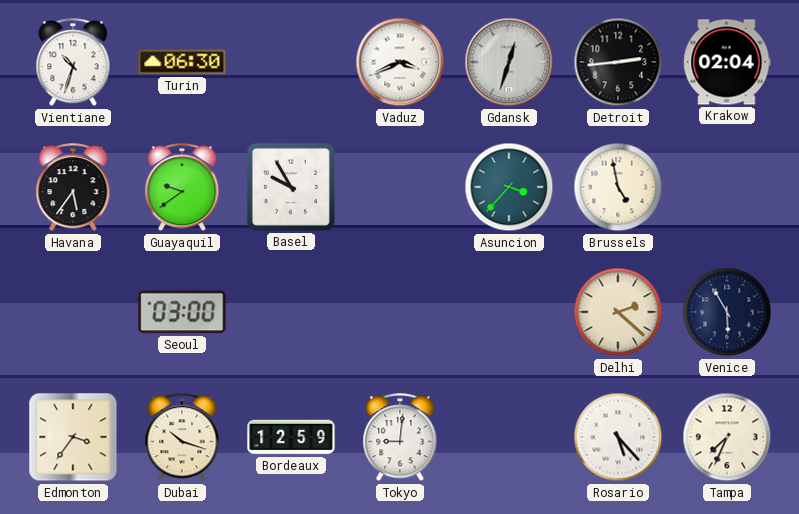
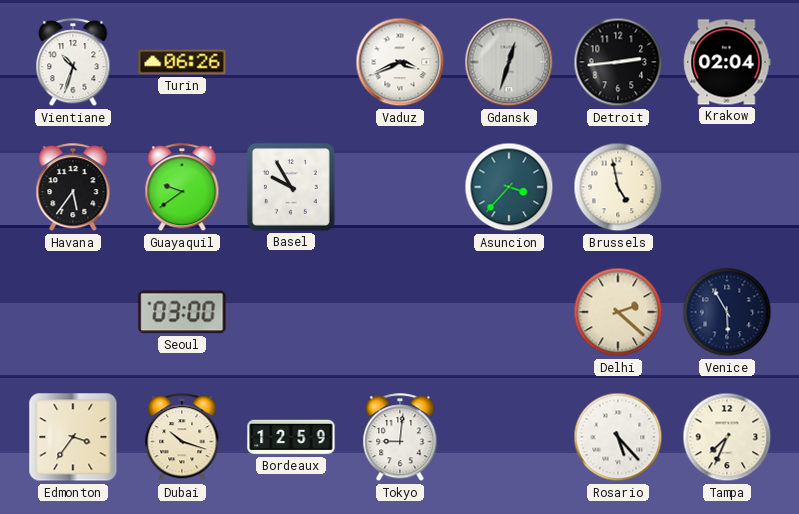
Turin: 06:30 -> 06:26
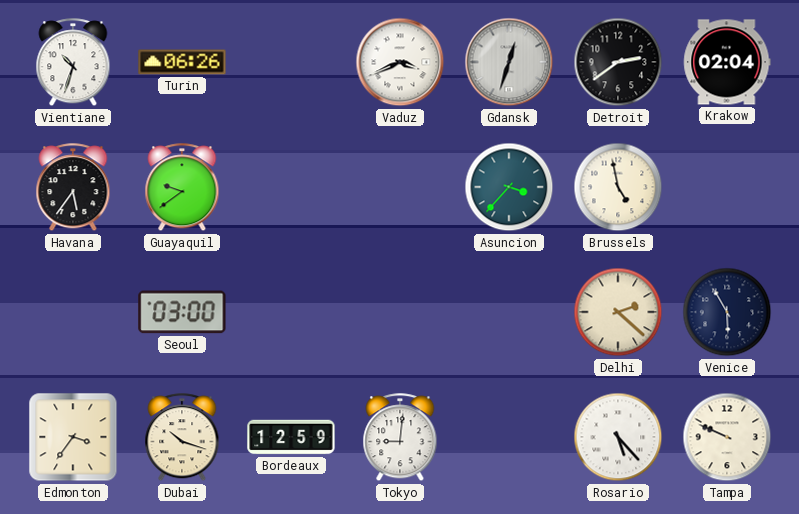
Detroit: 2:44 -> 2:39
Basel: 9:55 -> none
Tampa: 7:34 -> 9:49
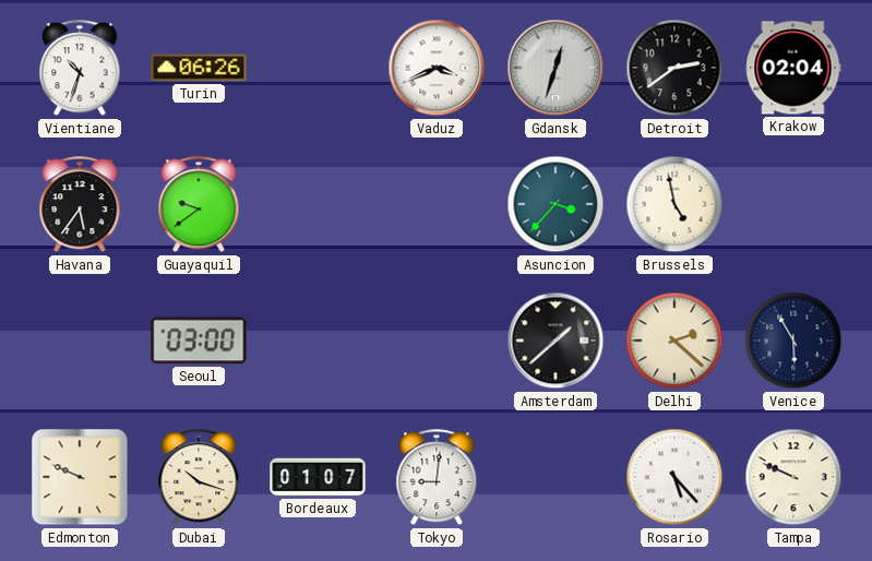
Amsterdam: none -> 1:38
Edmonton: 3:36 -> 9:49
Bordeaux: 12:59 -> 01:07
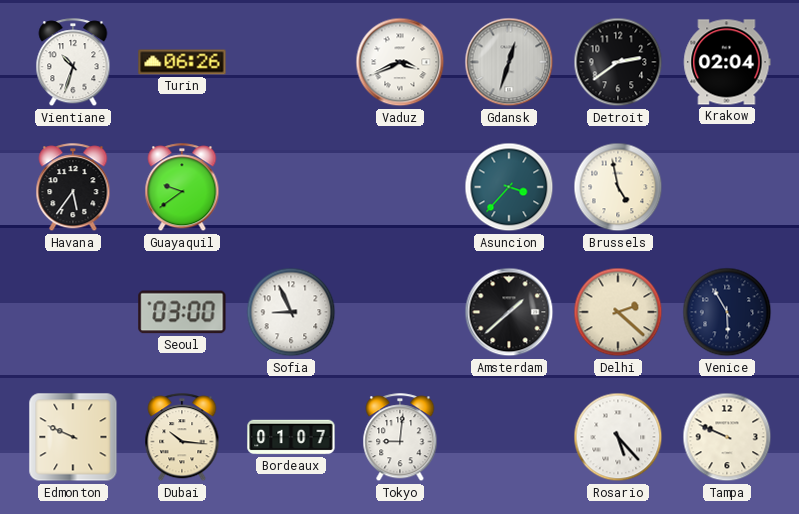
Sofia: none -> 8:56
Dubai: 10:18 -> 10:16
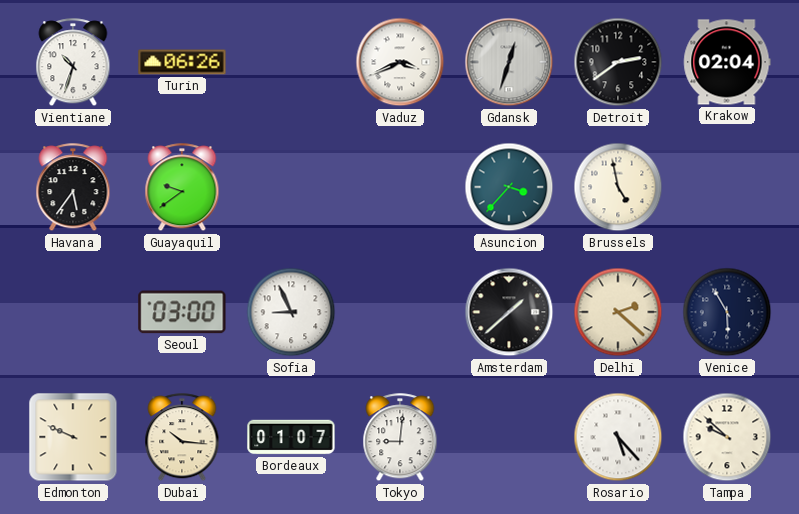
Tampa: 9:49 -> 9:52
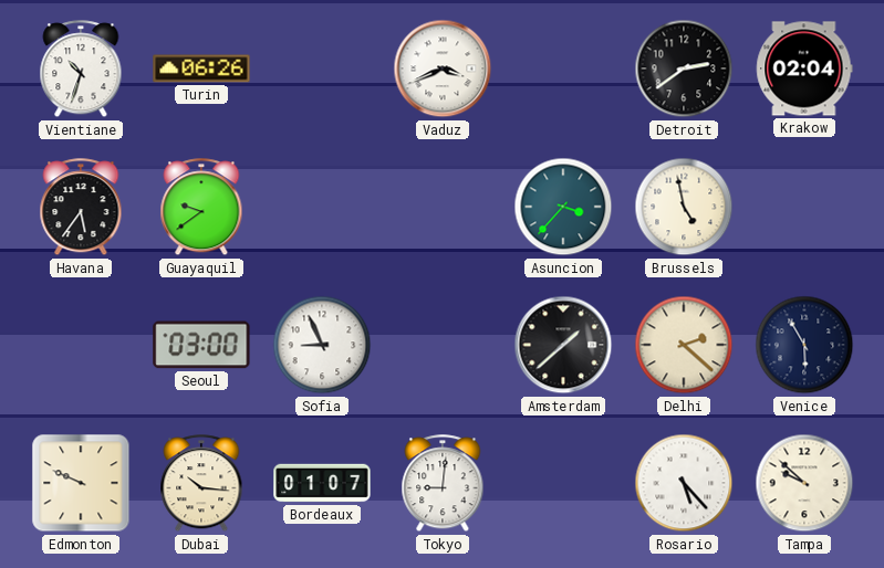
Gdansk: 12:33 -> none
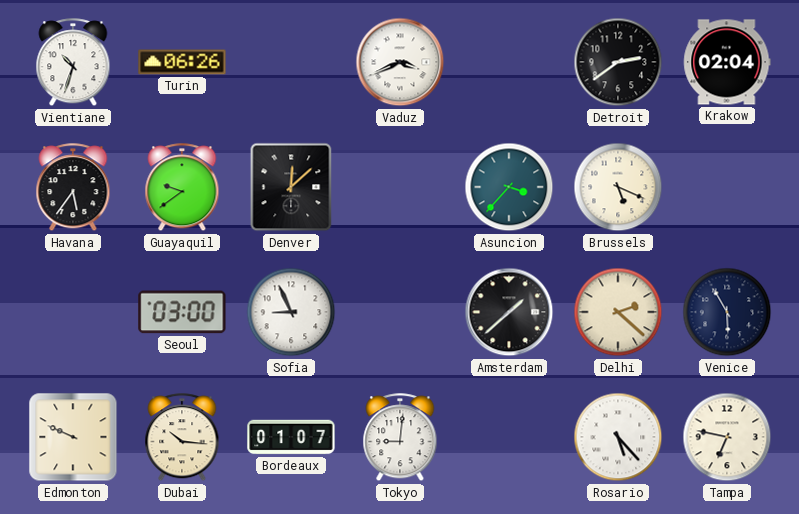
Denver: none -> 12:08
Brussels: 4:58 -> 5:19
Tampa: 9:52 -> 6:47
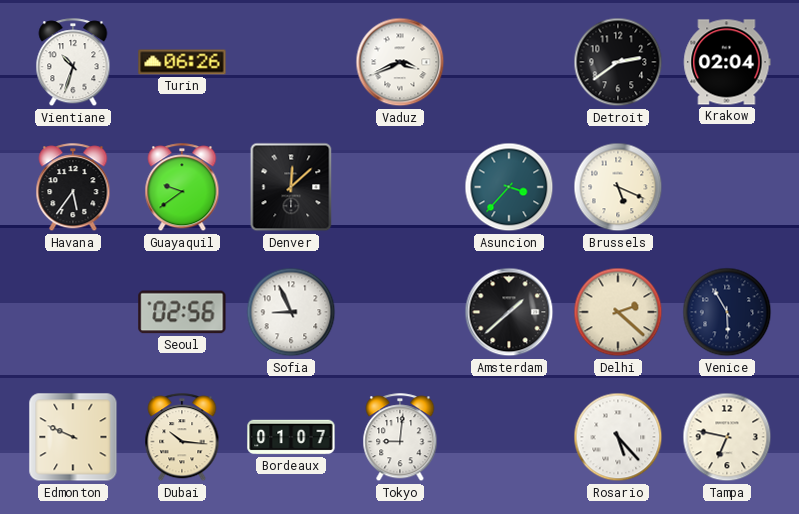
Seoul: 03:00 -> 02:56
